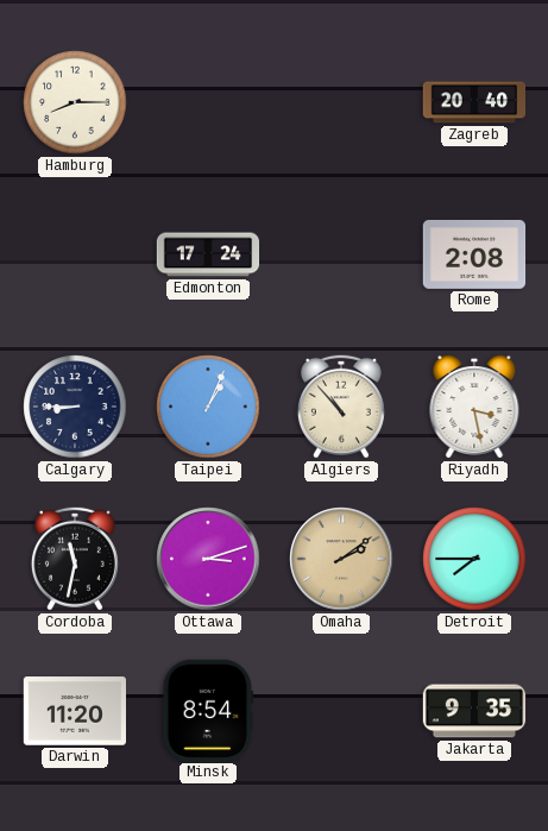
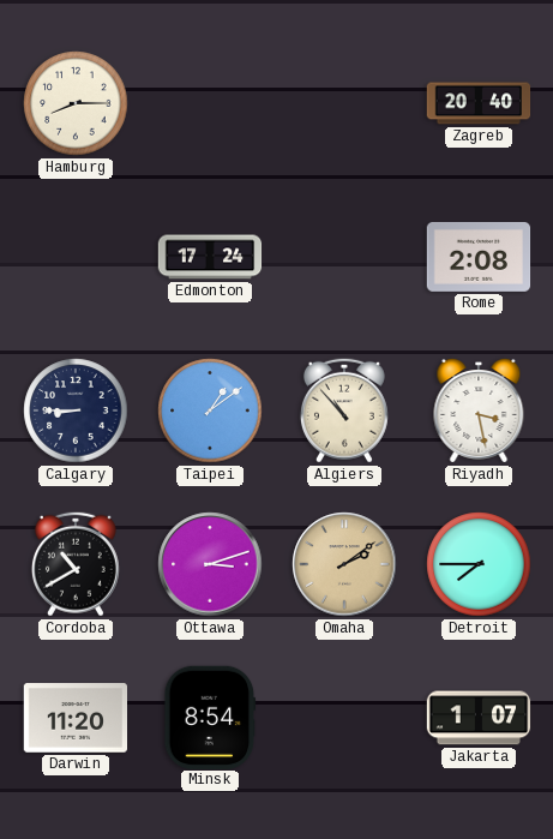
Taipei: 1:04 -> 1:09
Cordoba: 11:32 -> 10:40
Jakarta: 9:35 -> 1:07
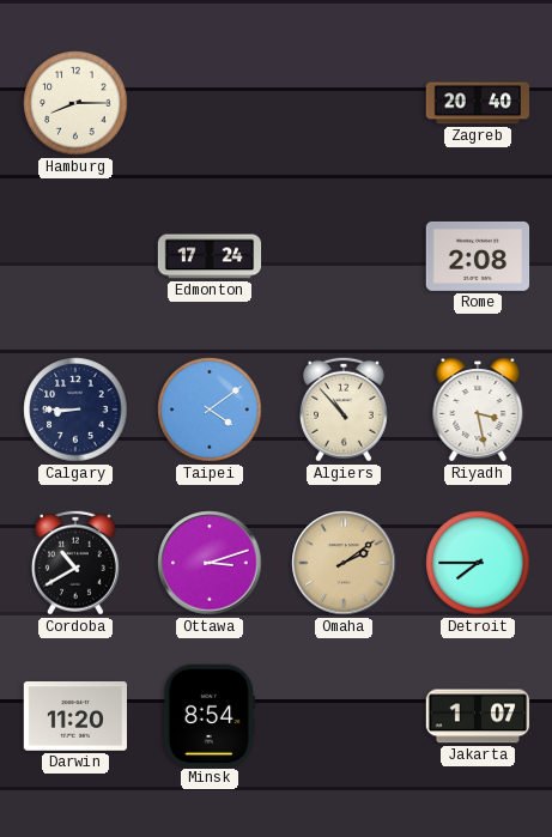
Taipei: 1:09 -> 4:09
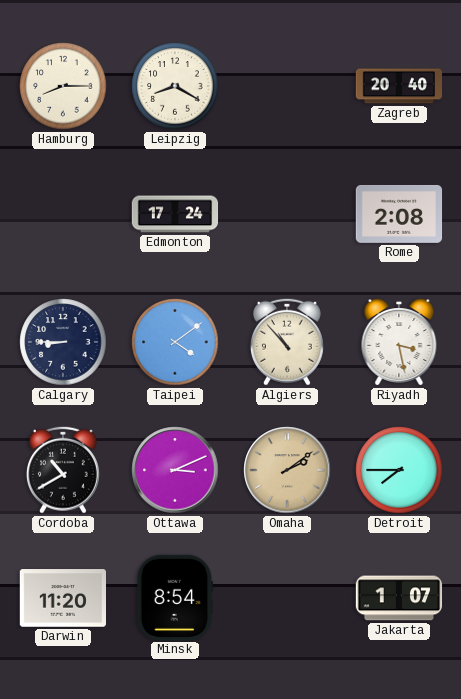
Leipzig: none -> 8:20
Ottawa: 3:12 -> 3:11
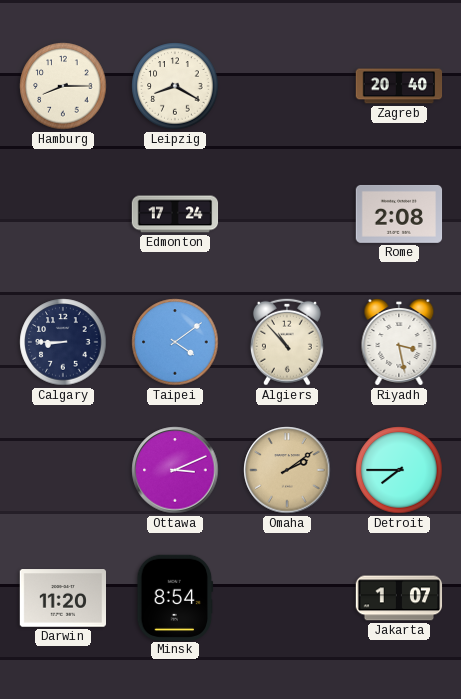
Cordoba: 10:40 -> none
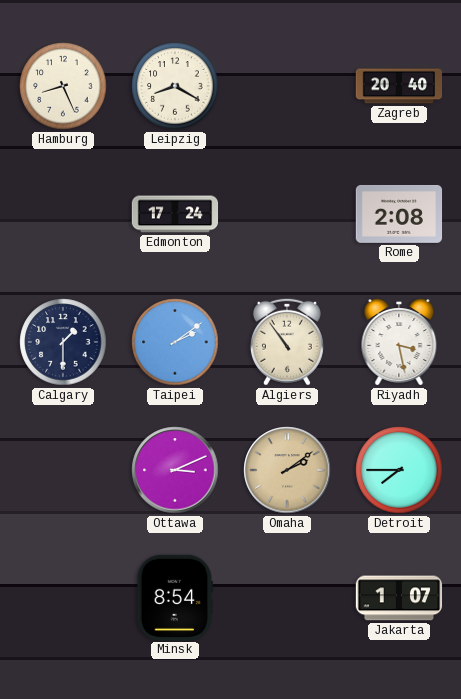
Hamburg: 8:15 -> 8:26
Calgary: 8:45 -> 1:30
Taipei: 4:09 -> 2:09
Algiers: 10:53 -> 10:54
Darwin: 11:20 -> none
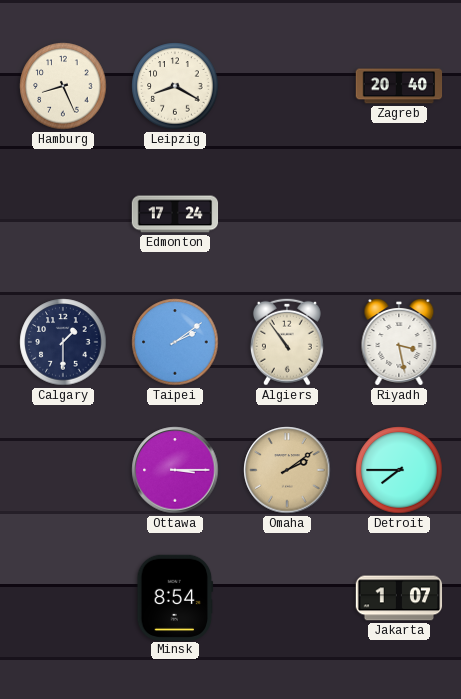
Rome: 2:08 -> none
Ottawa: 3:11 -> 3:15
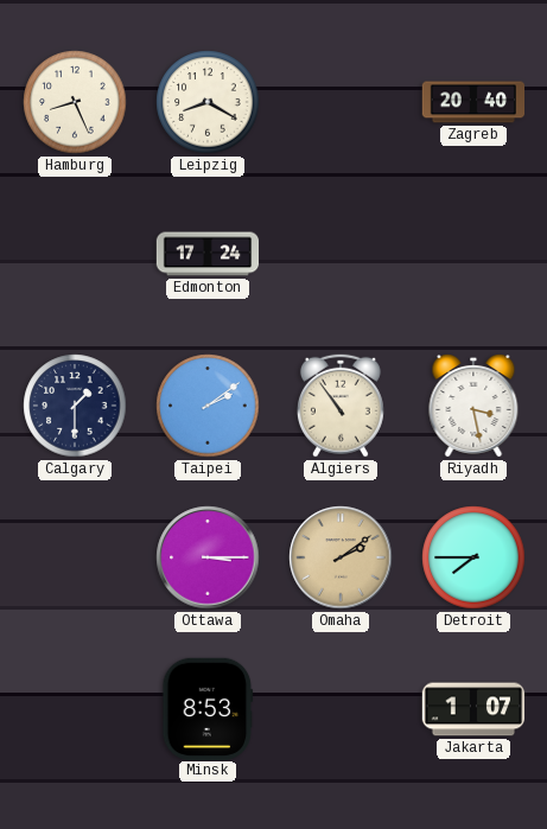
Minsk: 8:54 -> 8:53
